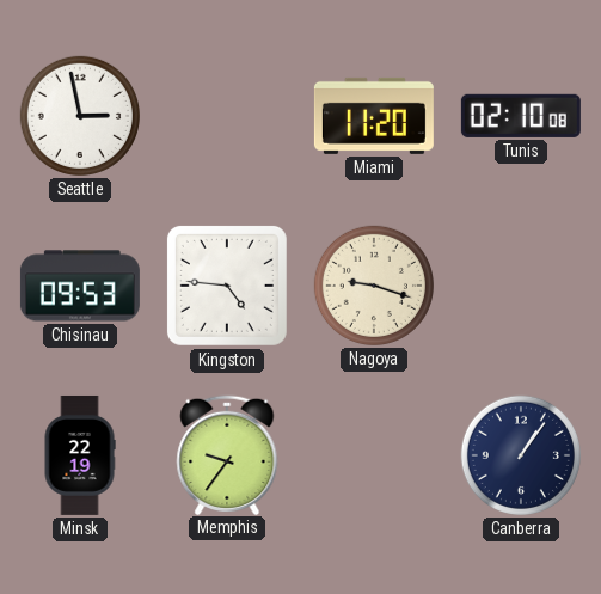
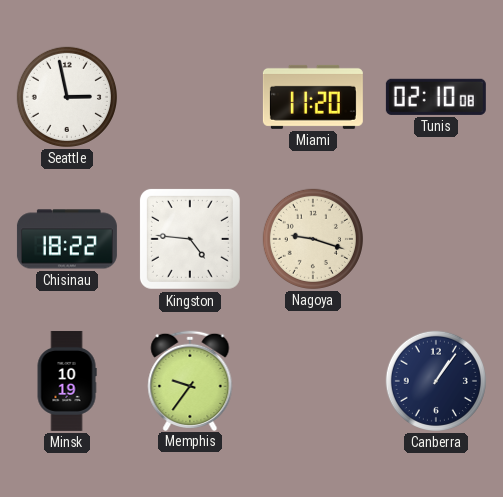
Chisinau: 09:53 -> 18:22
Minsk: 22:19 -> 10:19
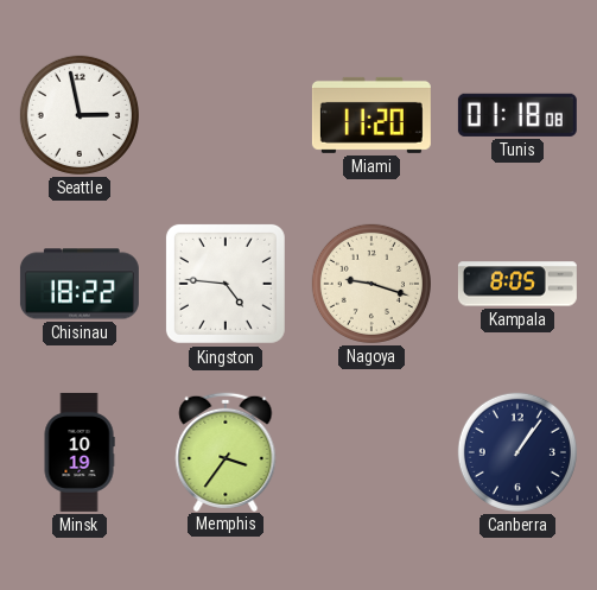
Tunis: 02:10 -> 01:18
Kampala: none -> 8:05
Memphis: 9:36 -> 3:36
